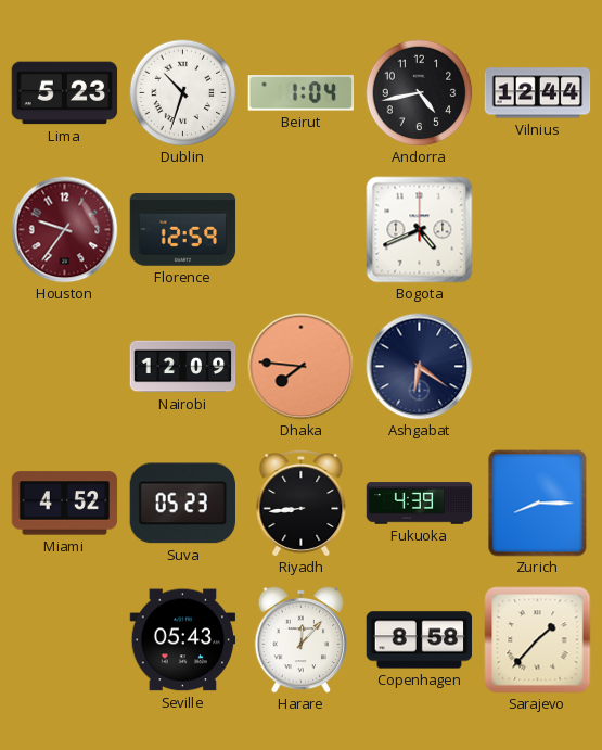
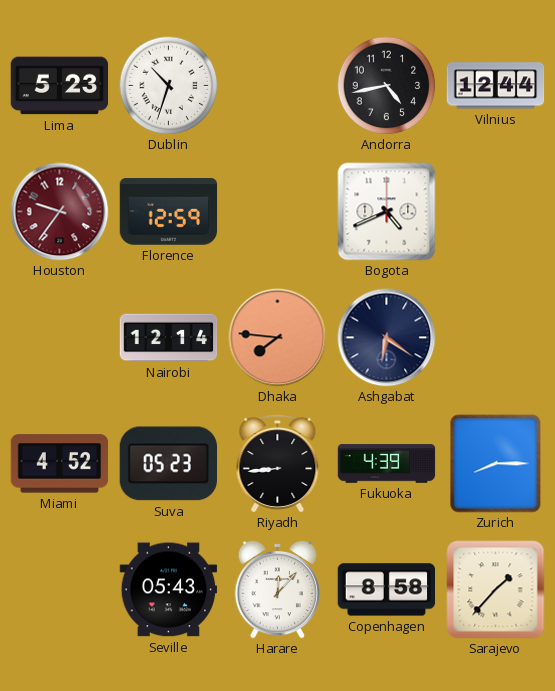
Beirut: 1:04 -> none
Nairobi: 12:09 -> 12:14
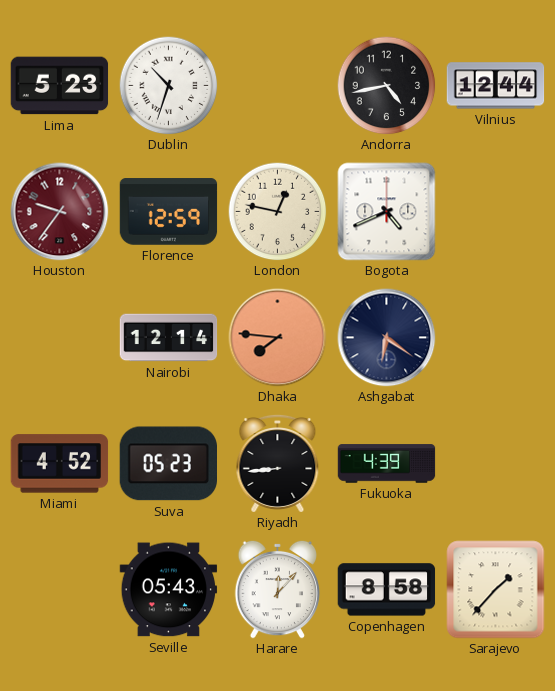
London: none -> 12:47
Zurich: 8:15 -> none
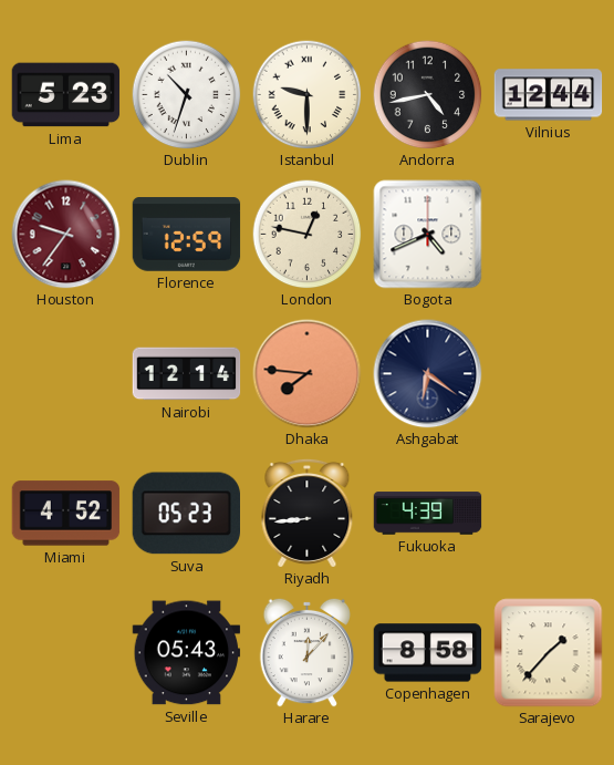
Istanbul: none -> 9:30
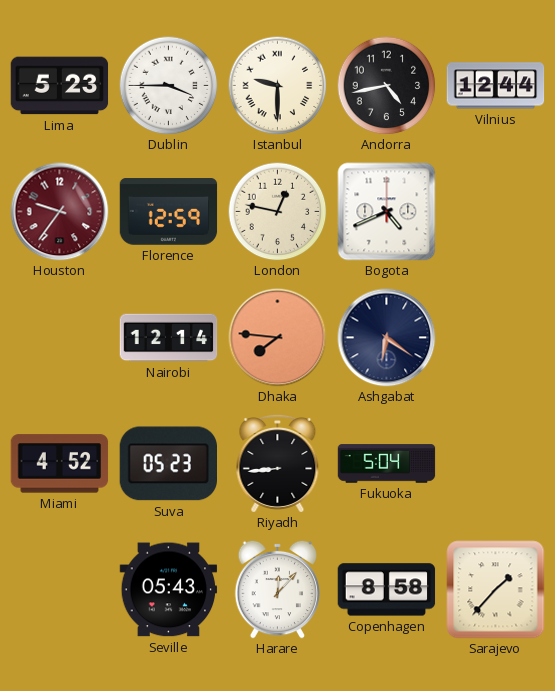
Dublin: 10:33 -> 3:45
Fukuoka: 4:39 -> 5:04
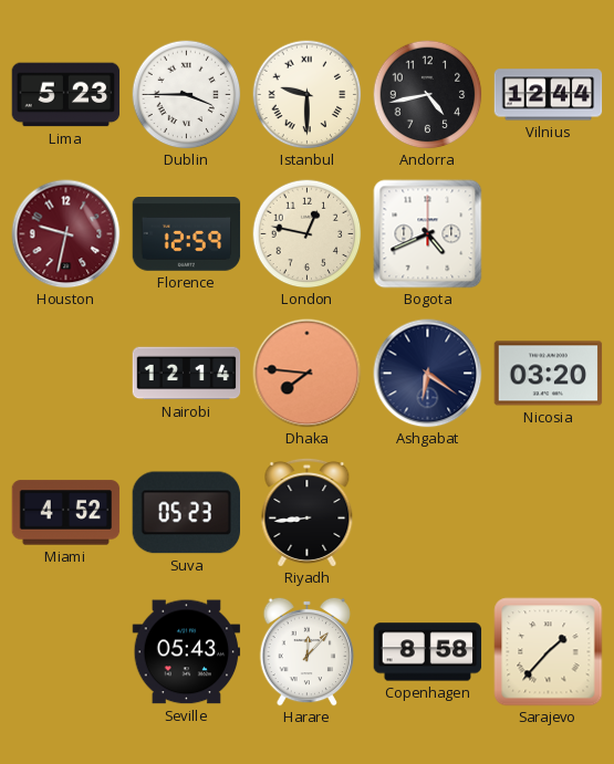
Houston: 9:36 -> 9:32
Nicosia: none -> 03:20
Fukuoka: 5:04 -> none
